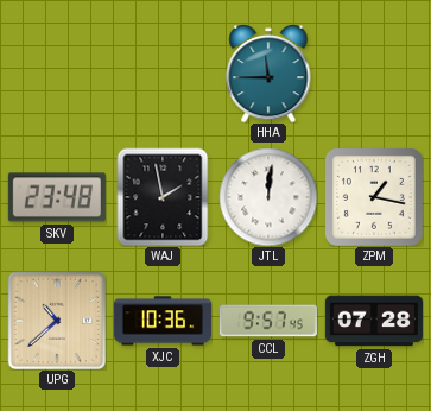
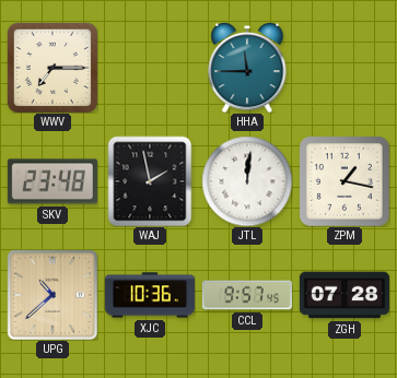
WWV: none -> 7:15
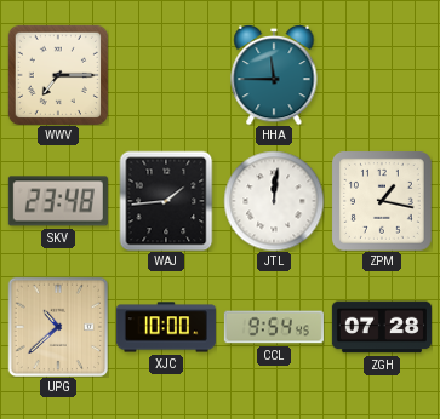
WAJ: 1:58 -> 1:44
XJC: 10:36 -> 10:00
CCL: 9:57 -> 9:54
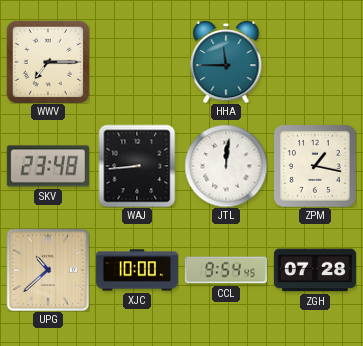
WAJ: 1:44 -> 8:44
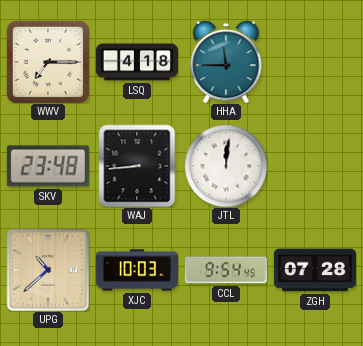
LSQ: none -> 4:18
ZPM: 1:17 -> none
XJC: 10:00 -> 10:03
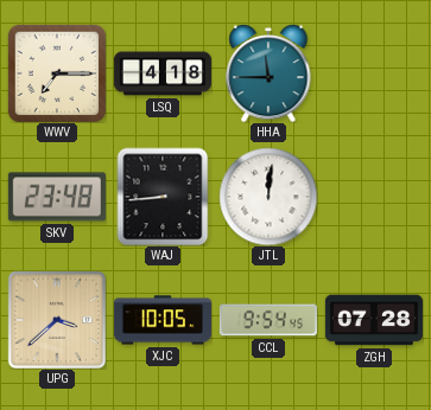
UPG: 10:38 -> 3:38
XJC: 10:03 -> 10:05
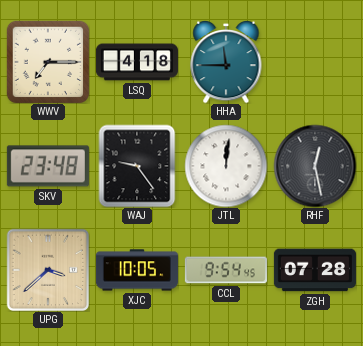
WAJ: 8:44 -> 9:24
RHF: none -> 12:28
